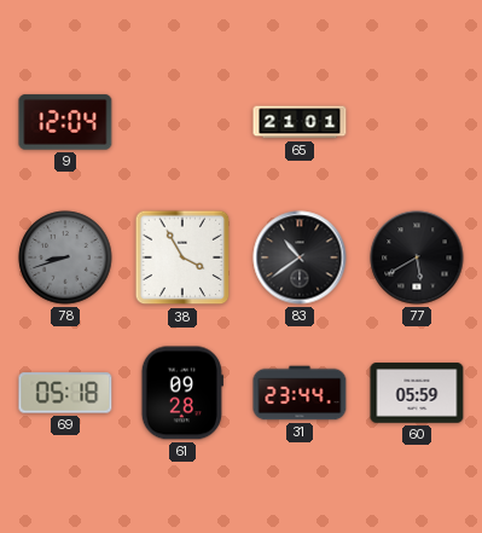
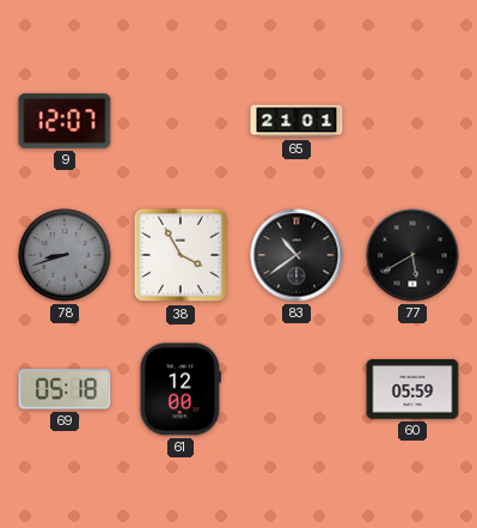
9: 12:04 -> 12:07
61: 09:28 -> 12:00
31: 23:44 -> none
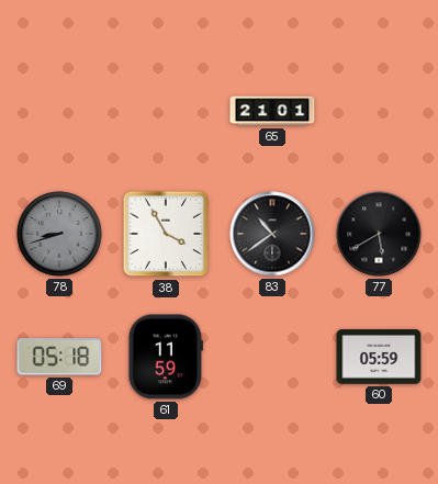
9: 12:07 -> none
61: 12:00 -> 11:59
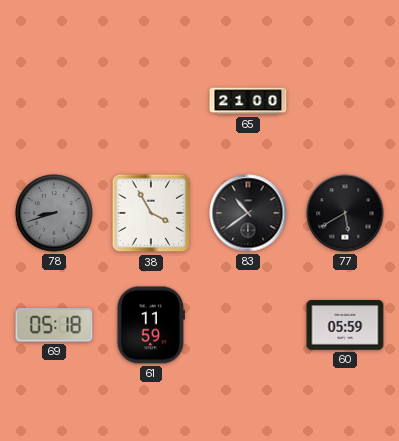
65: 21:01 -> 21:00
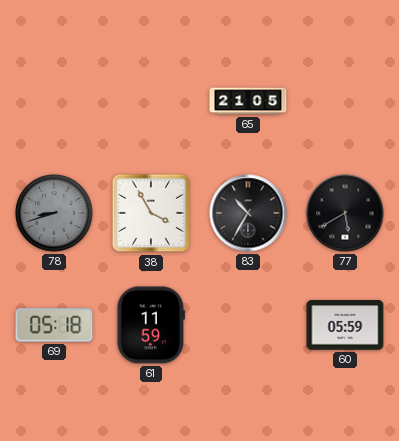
65: 21:00 -> 21:05
83: 10:39 -> 10:35
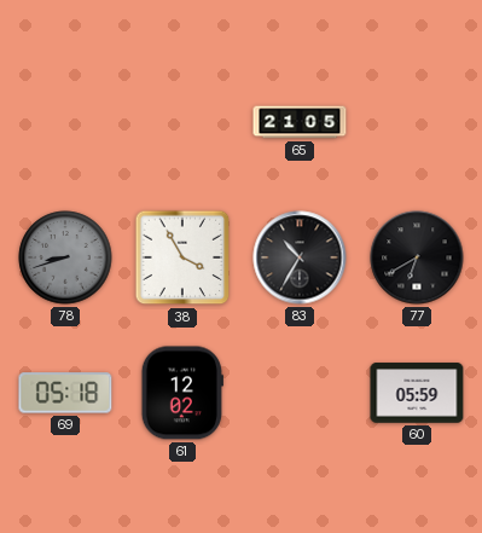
77: 5:40 -> 6:40
61: 11:59 -> 12:02
